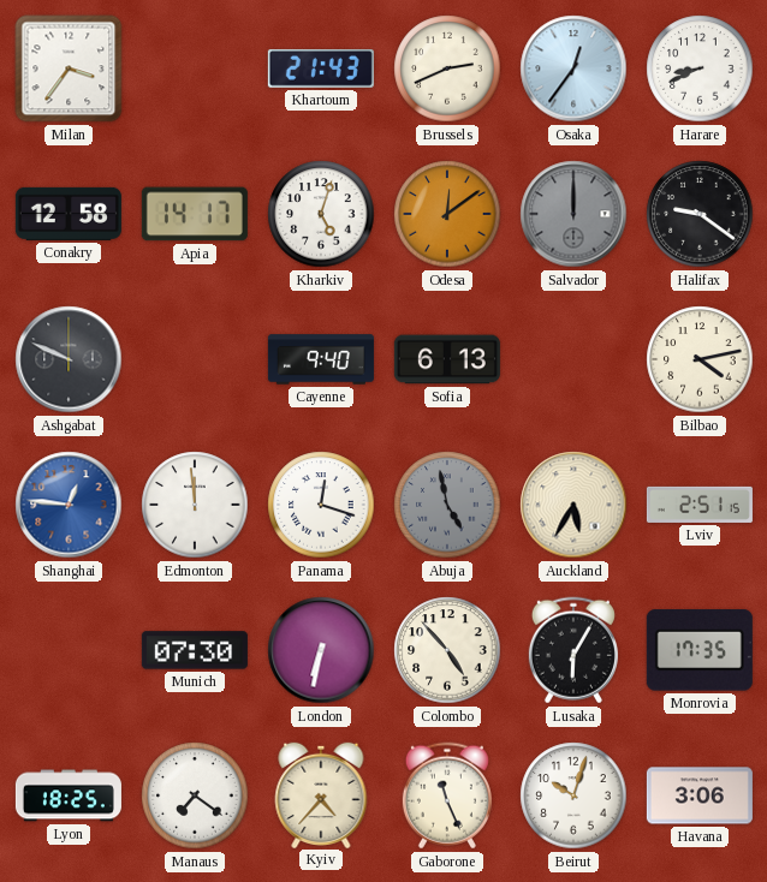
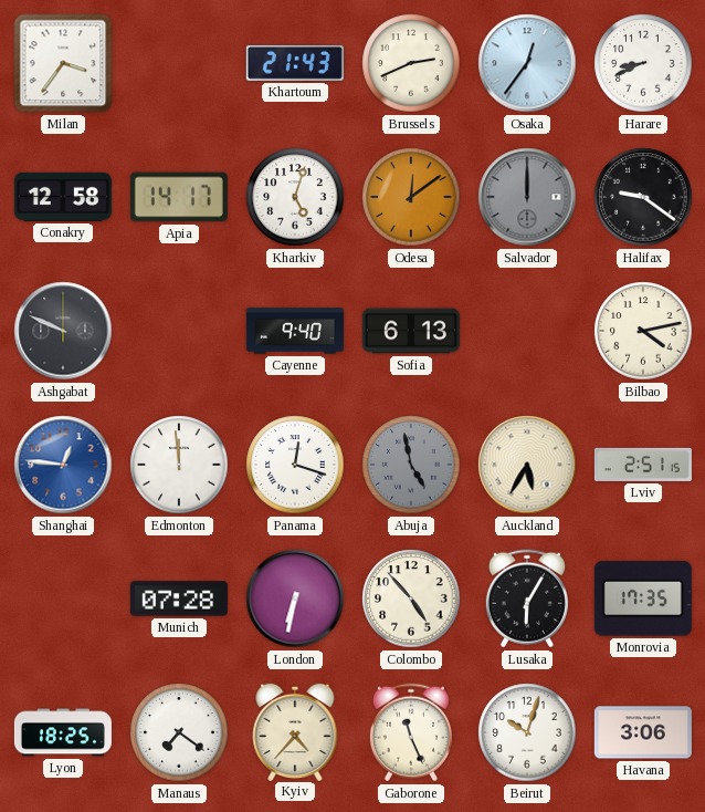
Munich: 07:30 -> 07:28
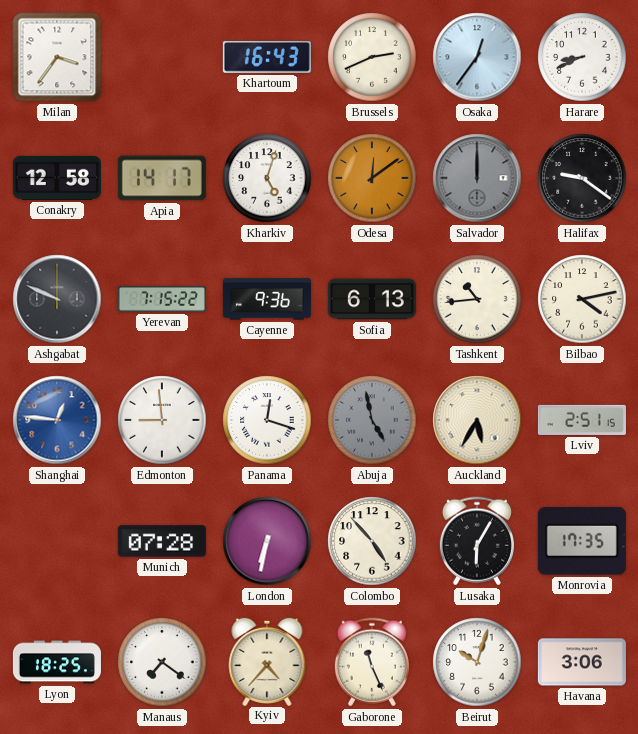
Khartoum: 21:43 -> 16:43
Yerevan: none -> 7:15
Cayenne: 9:40 -> 9:36
Tashkent: none -> 10:44
Edmonton: 11:59 -> 8:59
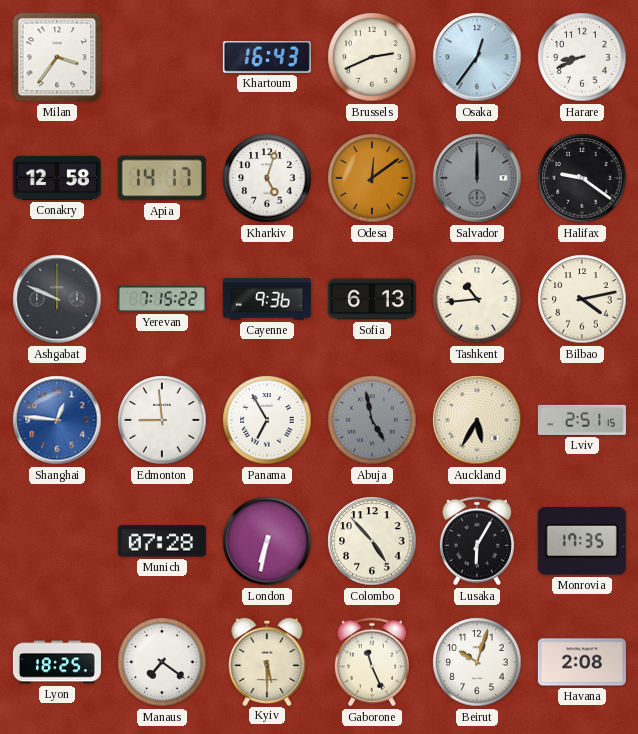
Panama: 12:18 -> 6:55
Kyiv: 4:37 -> 5:30
Havana: 3:06 -> 2:08
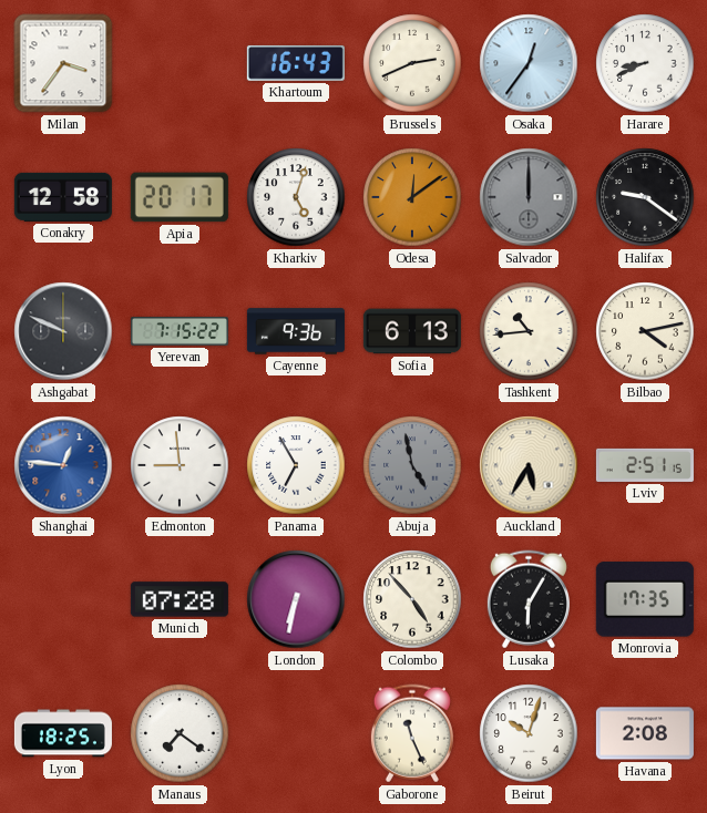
Apia: 14:17 -> 20:17
Kyiv: 5:30 -> none
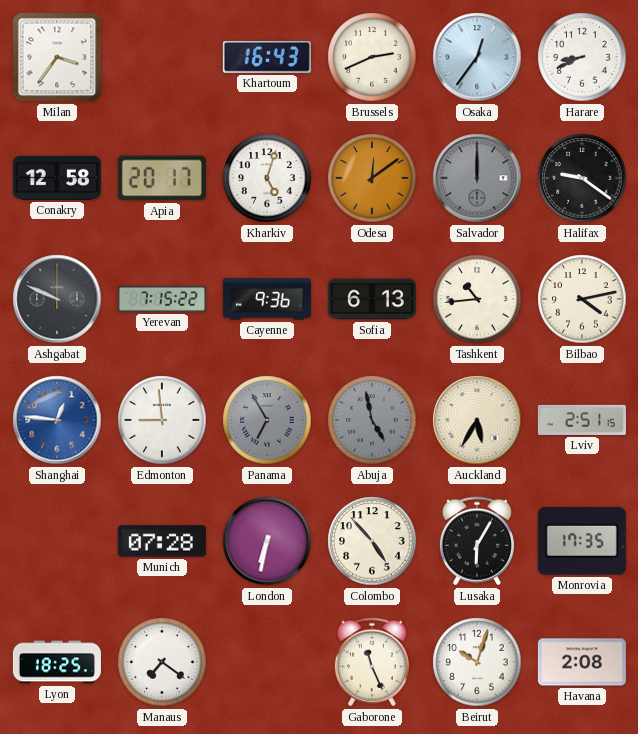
Panama dial: white -> grey
